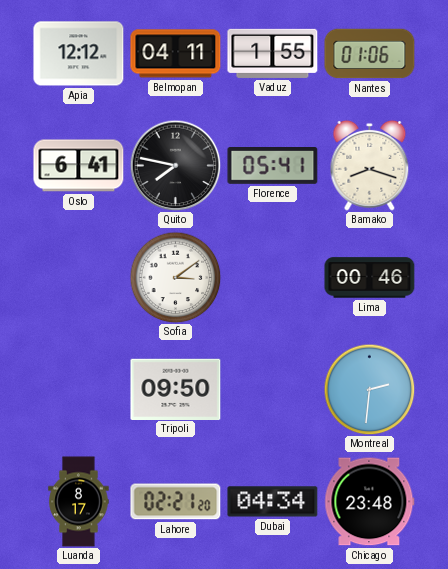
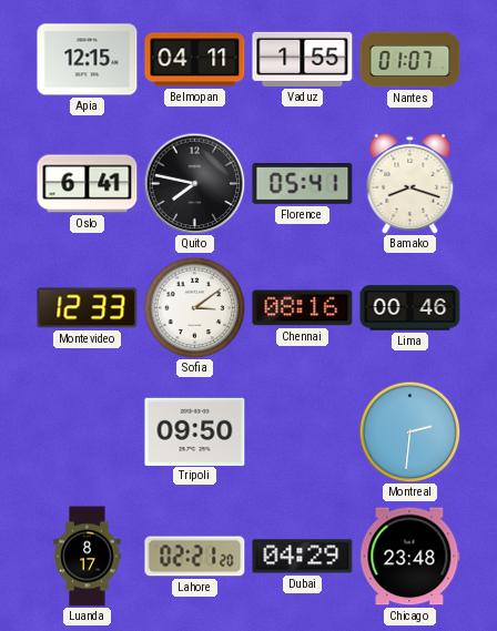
Apia: 12:12 -> 12:15
Nantes: 01:06 -> 01:07
Montevideo: none -> 12:33
Chennai: none -> 08:16
Dubai: 04:34 -> 04:29
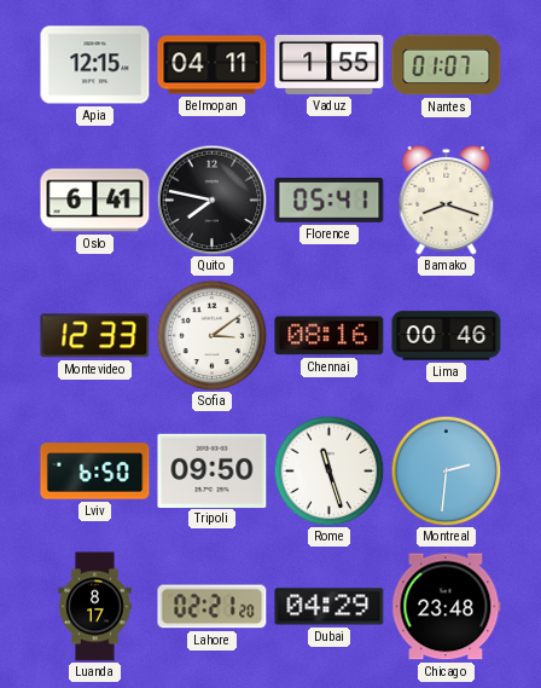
Lviv: none -> 6:50
Rome: none -> 11:27
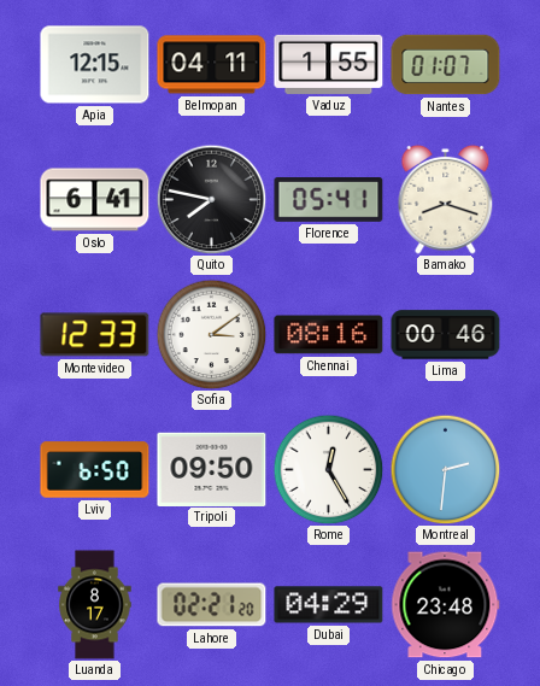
Rome: 11:27 -> 12:25
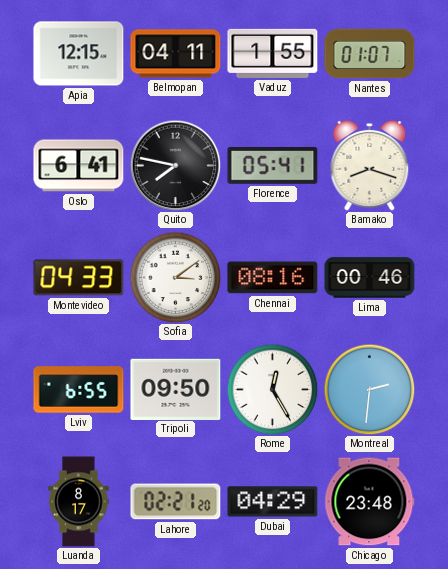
Montevideo: 12:33 -> 04:33
Lviv: 6:50 -> 6:55
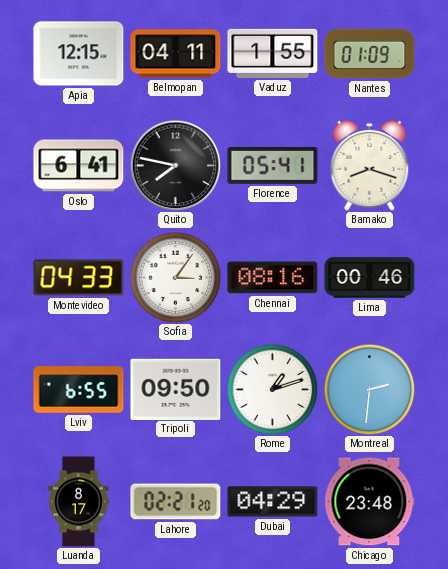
Nantes: 01:07 -> 01:09
Sofia: 3:09 -> 3:06
Rome: 12:25 -> 1:12
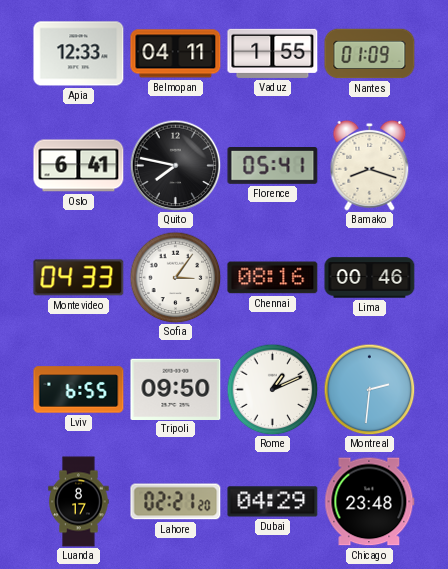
Apia: 12:15 -> 12:33
Rome: 1:12 -> 1:11
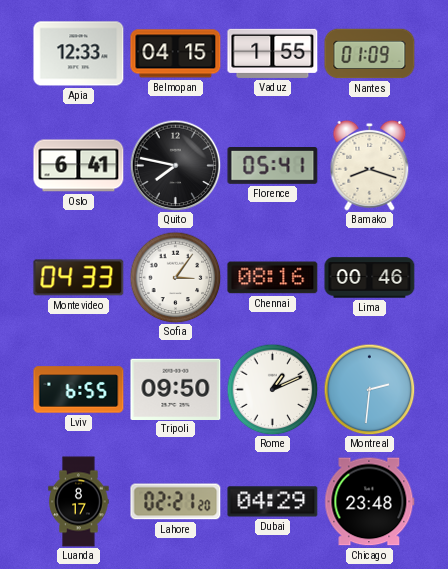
Belmopan: 04:11 -> 04:15
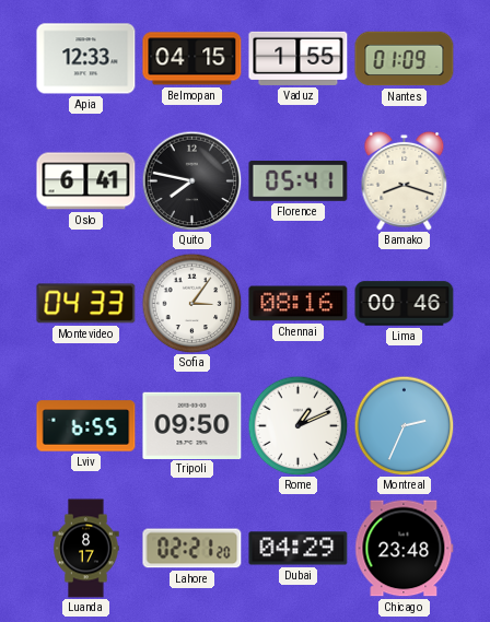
Montreal: 2:31 -> 2:34
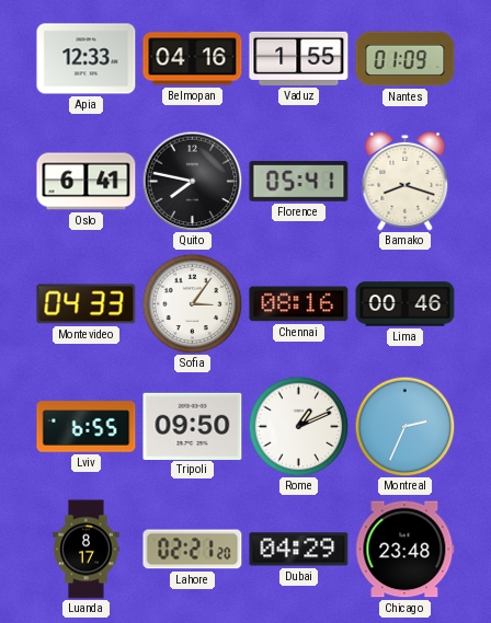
Belmopan: 04:15 -> 04:16
